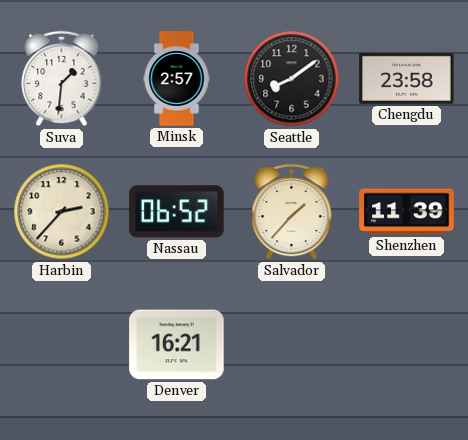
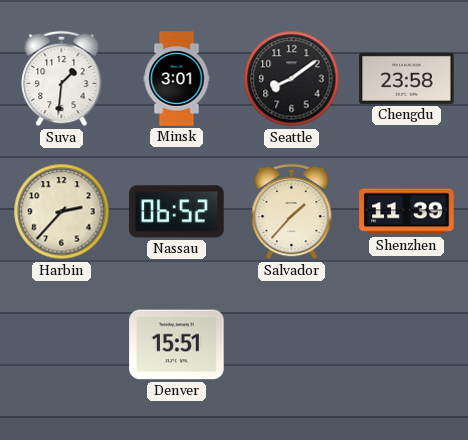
Minsk: 2:57 -> 3:01
Denver: 16:21 -> 15:51
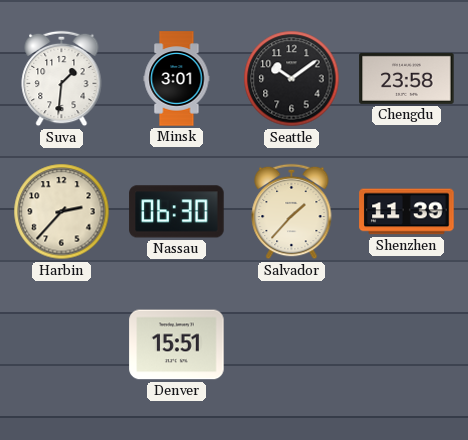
Seattle: 8:09 -> 10:09
Nassau: 06:52 -> 06:30
